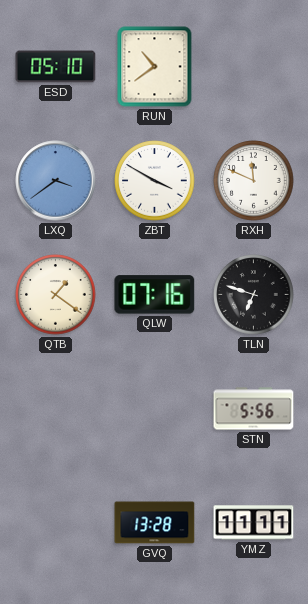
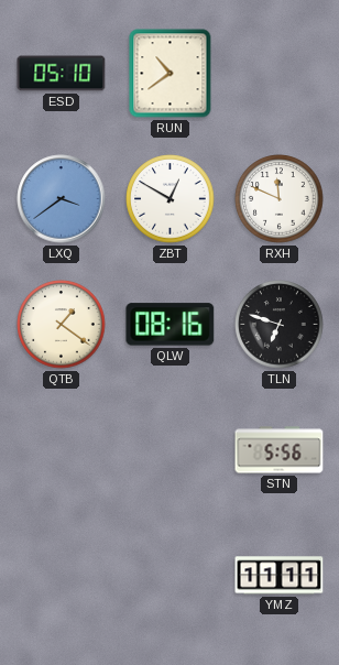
ZBT: 3:50 -> 12:50
QLW: 07:16 -> 08:16
GVQ: 13:28 -> none
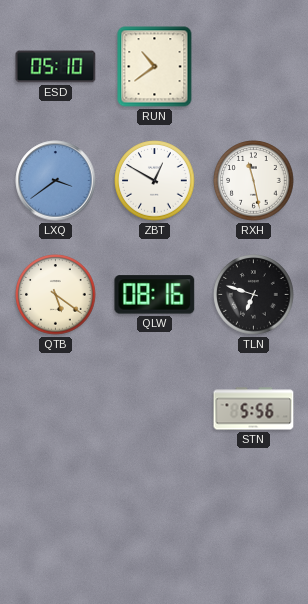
RXH: 11:49 -> 11:28
QTB: 1:21 -> 5:21
YMZ: 11:11 -> none
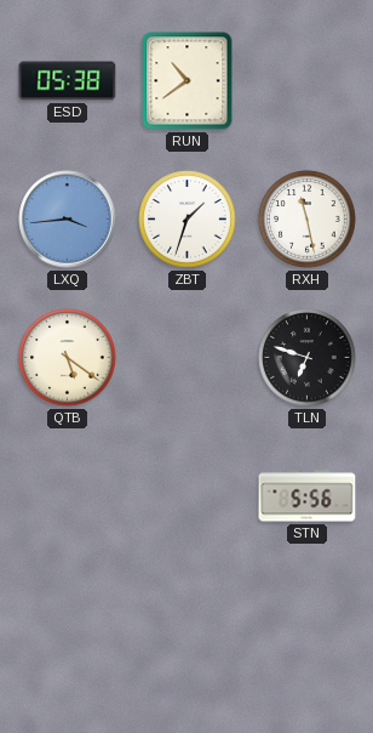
ESD: 05:10 -> 05:38
LXQ: 3:39 -> 3:44
ZBT: 12:50 -> 1:33
QLW: 08:16 -> none
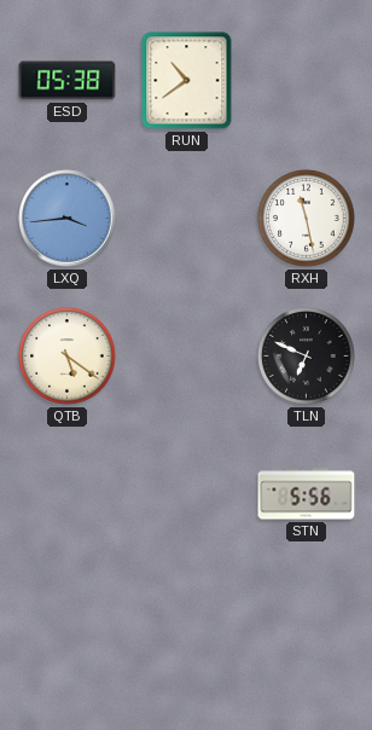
ZBT: 1:33 -> none
TLN: 6:48 -> 6:49
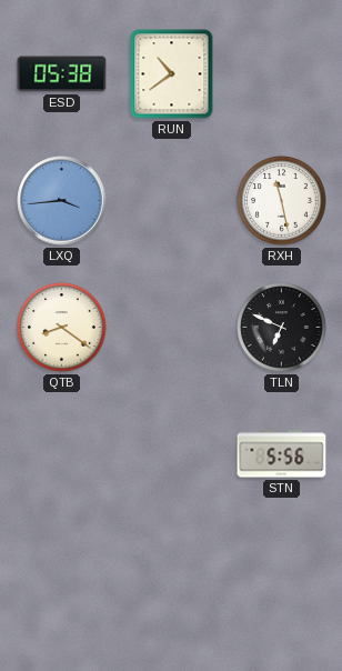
QTB: 5:21 -> 8:21
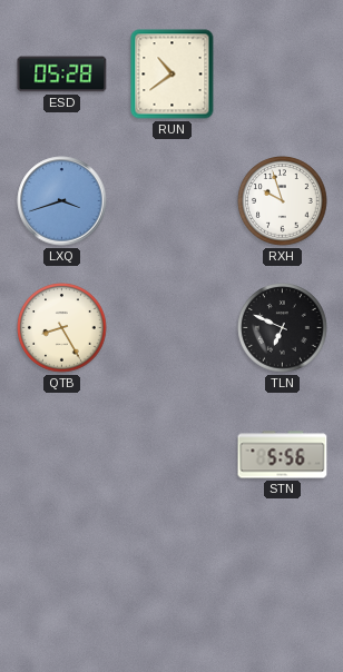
ESD: 05:38 -> 05:28
LXQ: 3:44 -> 3:42
RXH: 11:28 -> 9:57
QTB: 8:21 -> 8:25
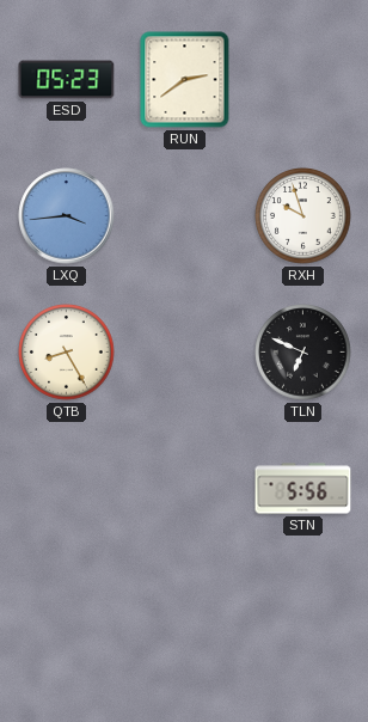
ESD: 05:28 -> 05:23
RUN: 10:39 -> 2:39
LXQ: 3:42 -> 3:44
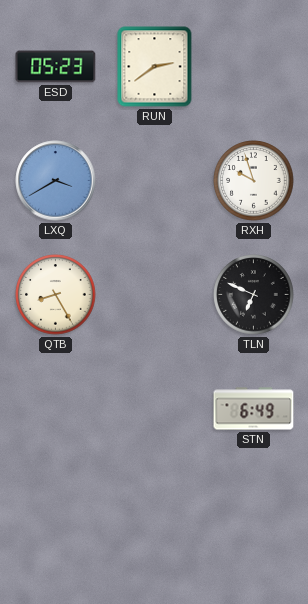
LXQ: 3:44 -> 3:40
STN: 5:56 -> 6:49
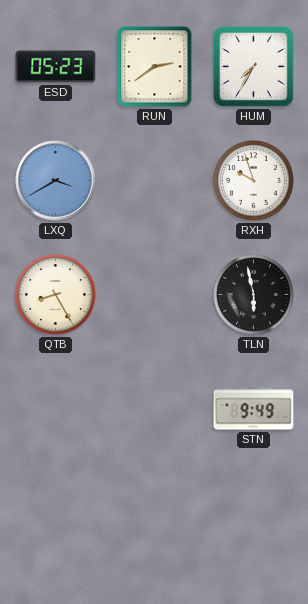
HUM: none -> 7:35
TLN: 6:49 -> 5:58
STN: 6:49 -> 9:49
